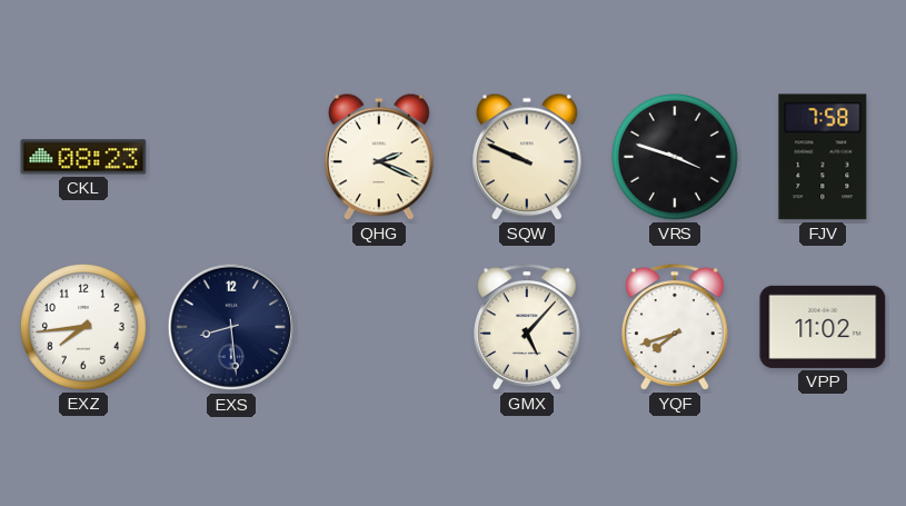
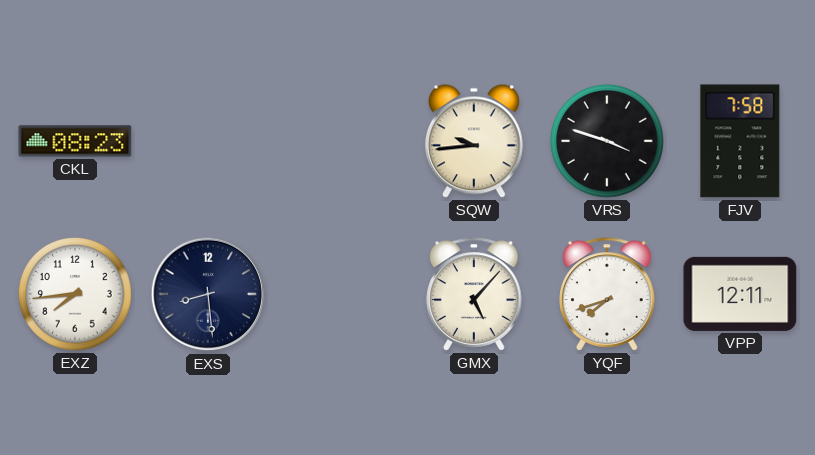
QHG: 2:19 -> none
SQW: 9:49 -> 9:44
VPP: 11:02 -> 12:11
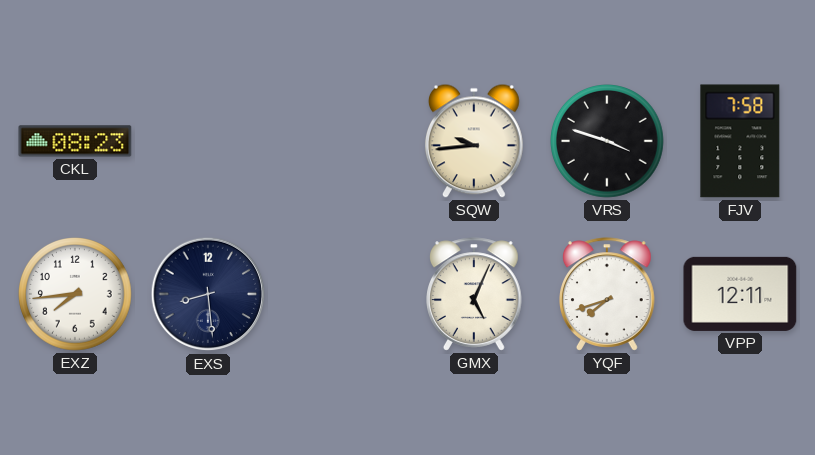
GMX: 5:07 -> 5:04
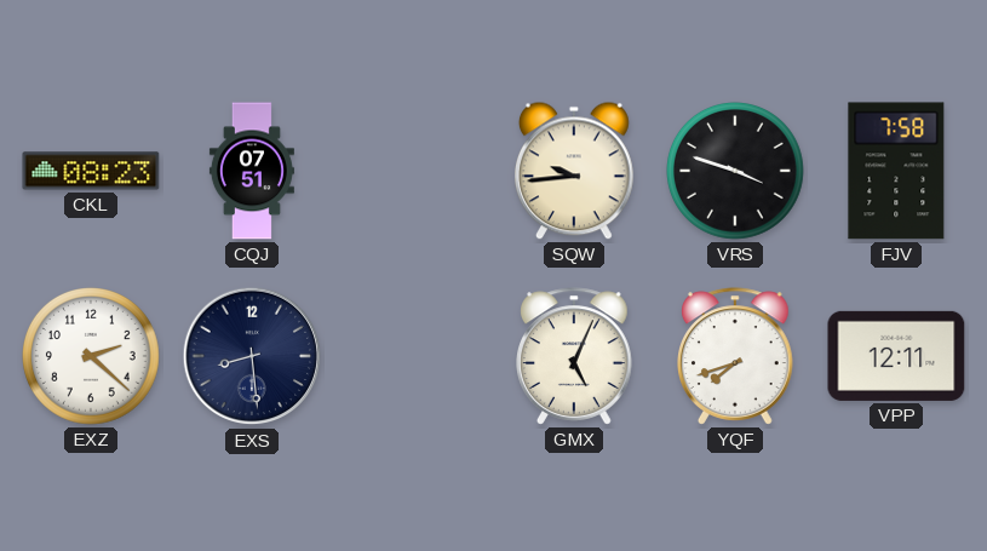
CQJ: none -> 07:51
EXZ: 7:44 -> 2:22
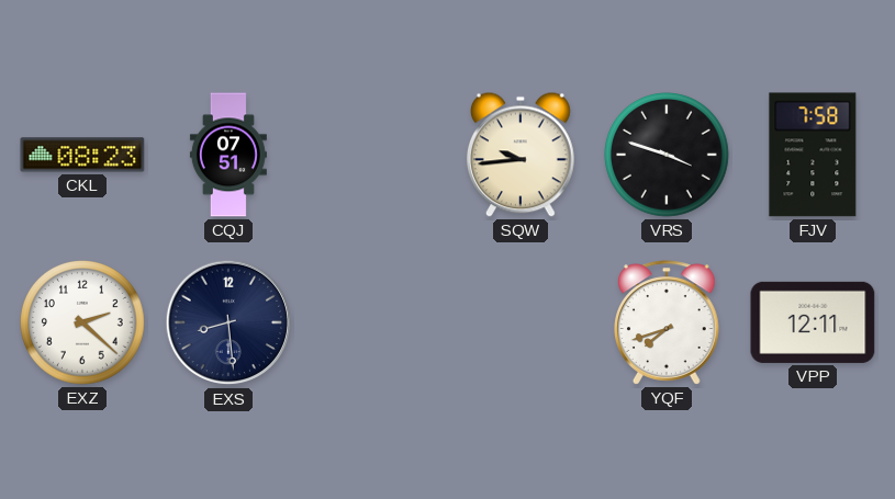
GMX: 5:04 -> none
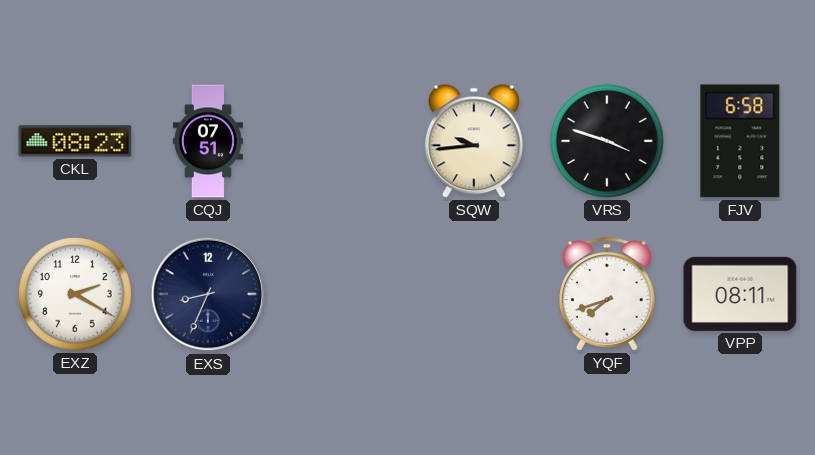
FJV: 7:58 -> 6:58
EXZ: 2:22 -> 2:20
EXS: 8:29 -> 8:34
VPP: 12:11 -> 08:11
